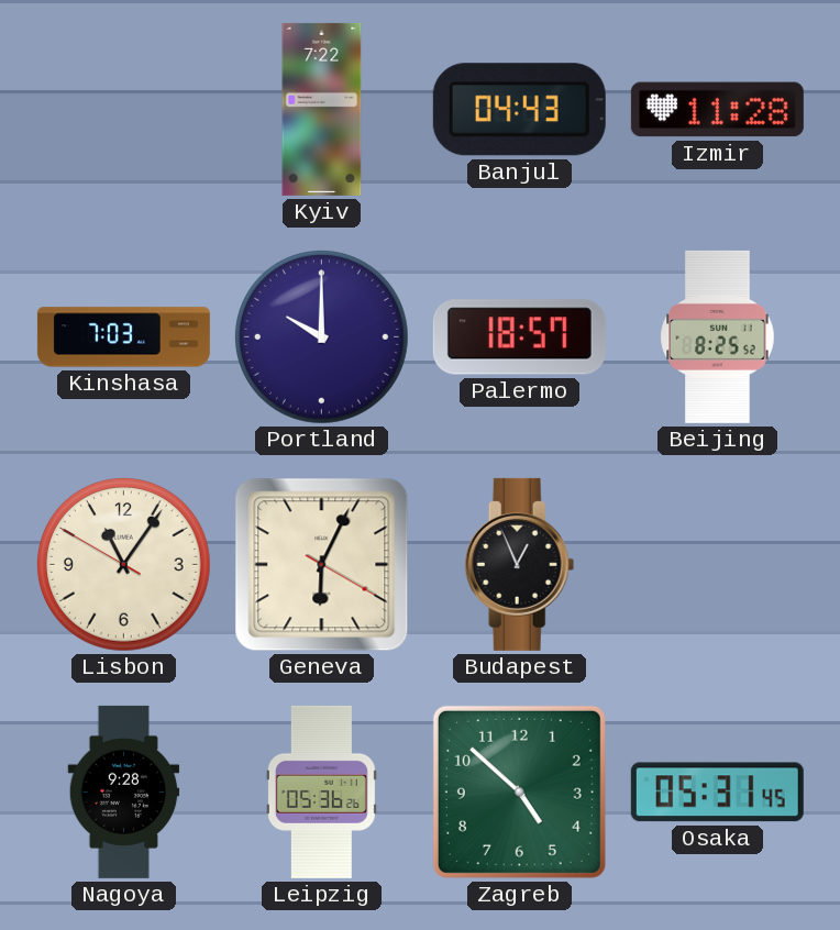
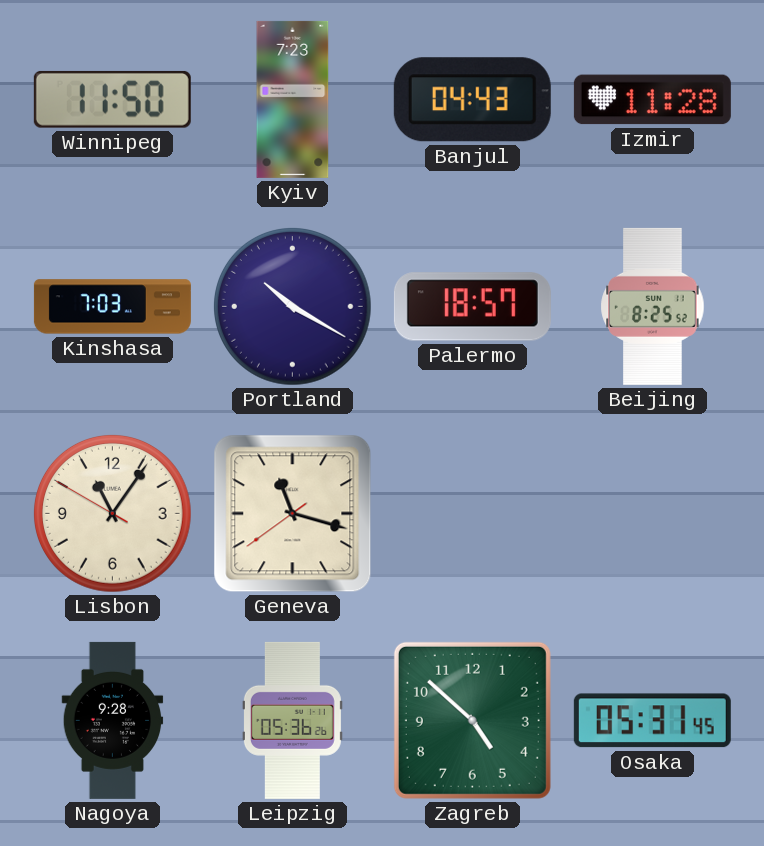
Winnipeg: none -> 11:50
Kyiv: 7:22 -> 7:23
Portland: 10:00 -> 10:20
Geneva: 6:04 -> 11:17
Budapest: 12:56 -> none
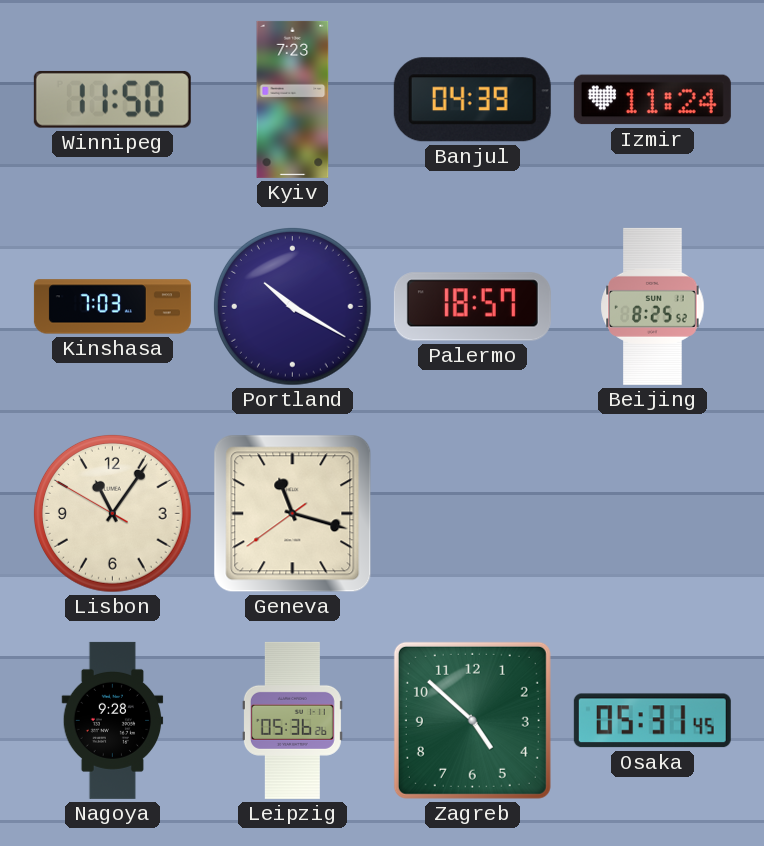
Banjul: 04:43 -> 04:39
Izmir: 11:28 -> 11:24
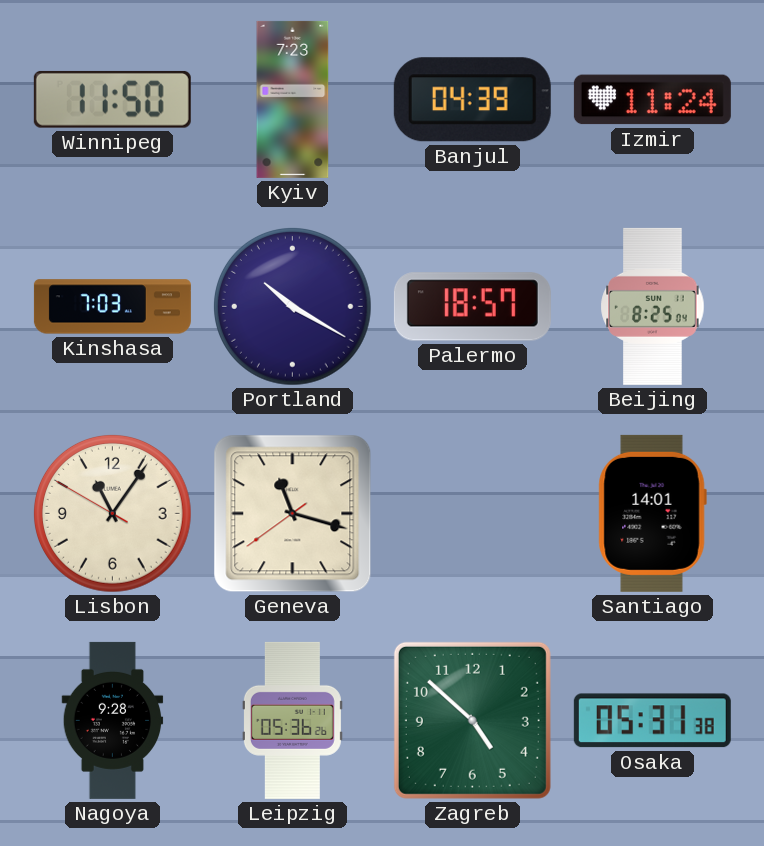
Beijing: 8:25:52 -> 8:25:04
Santiago: none -> 14:01
Osaka: 05:31:45 -> 05:31:38
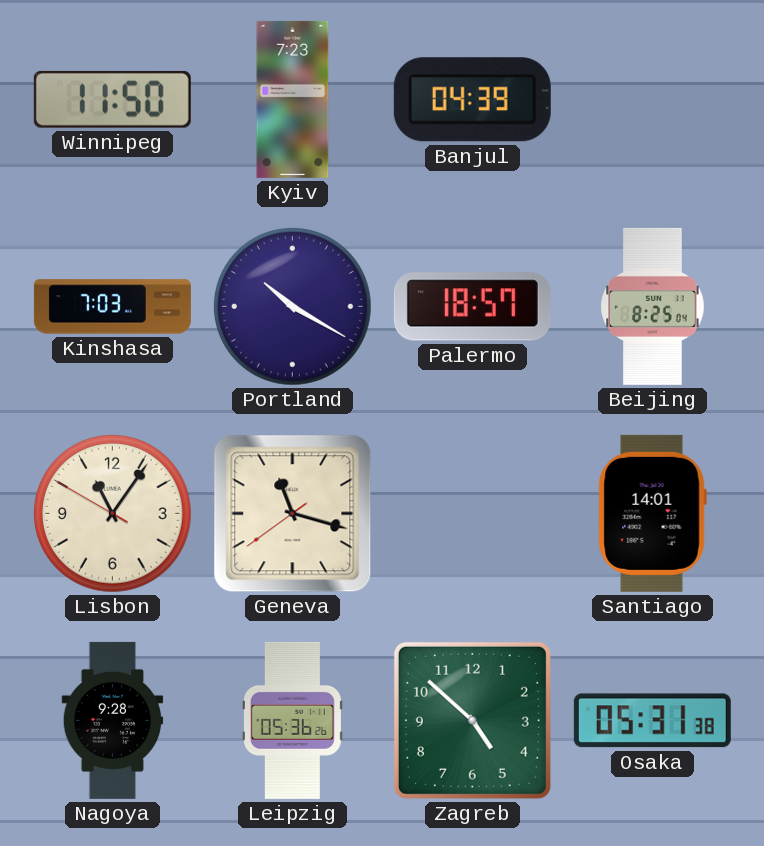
Izmir: 11:24 -> none
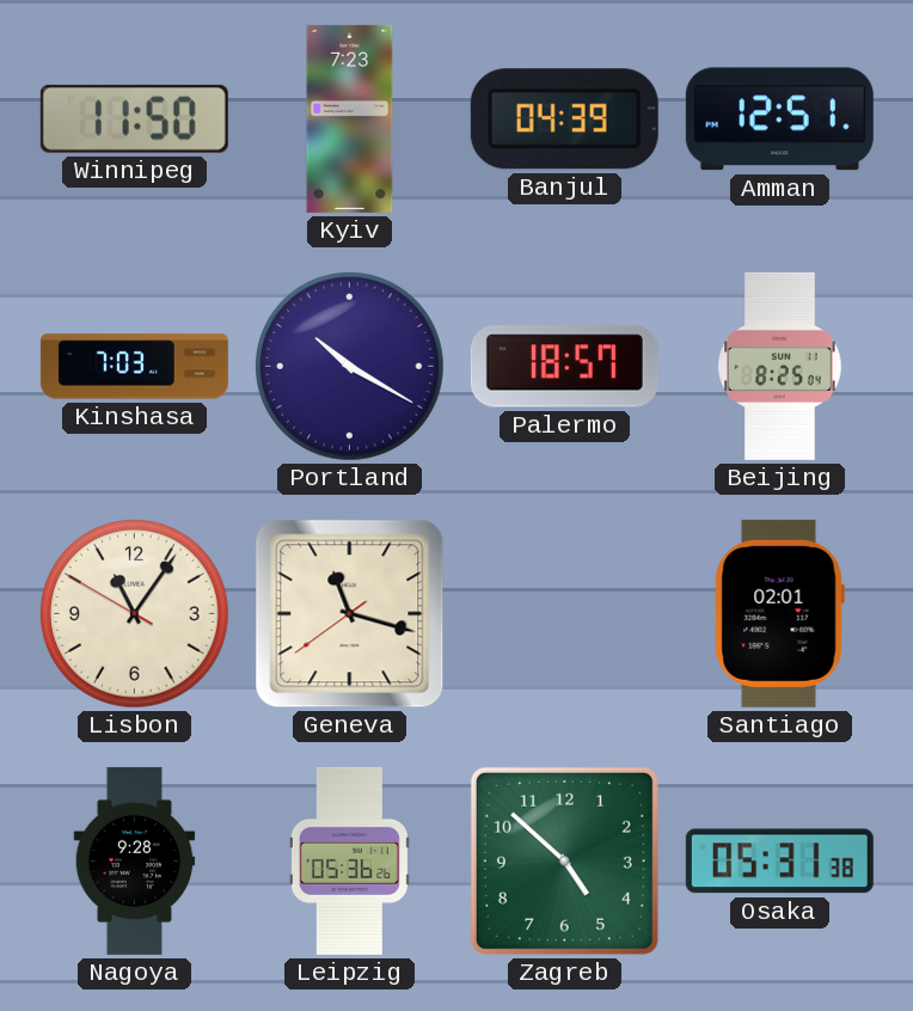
Amman: none -> 12:51
Santiago: 14:01 -> 02:01
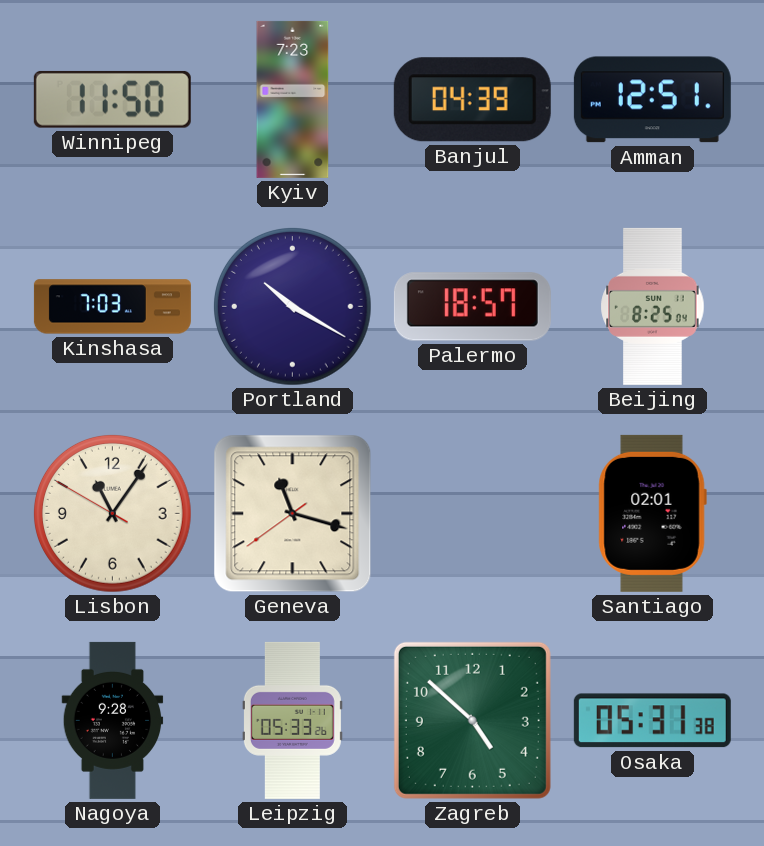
Leipzig: 05:36 -> 05:33
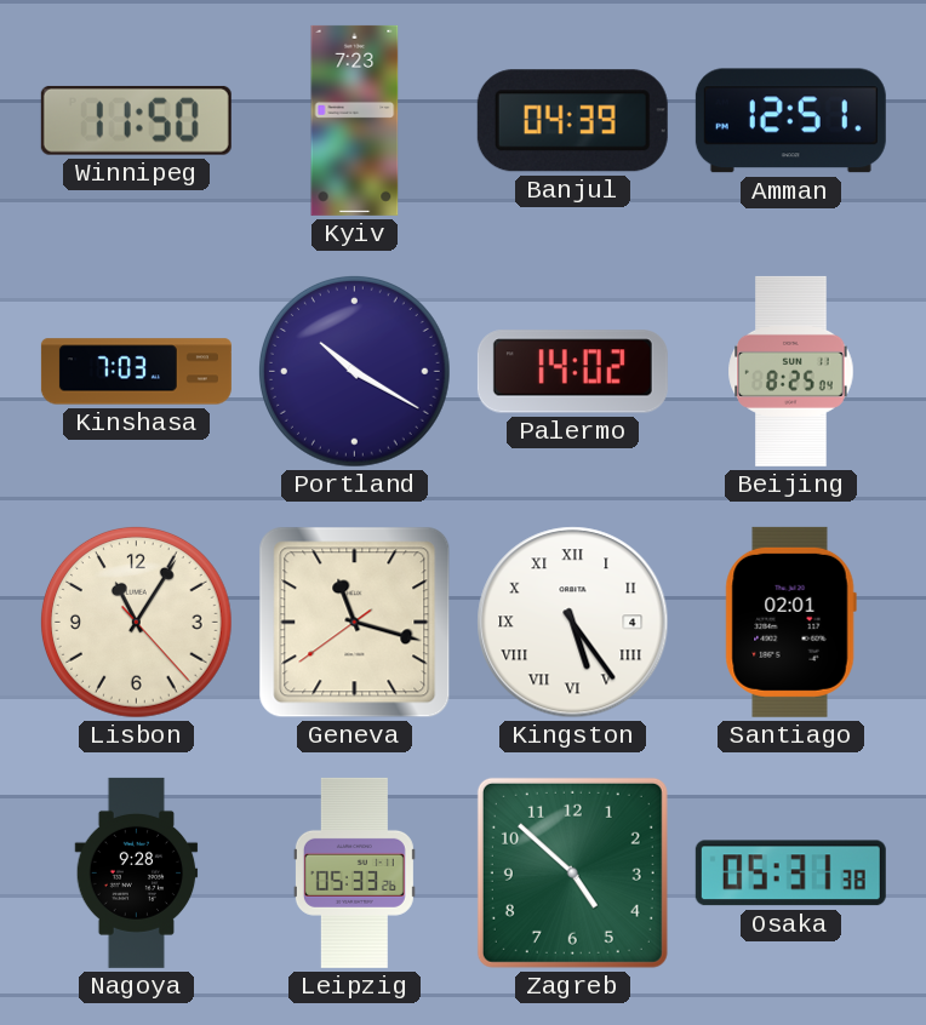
Palermo: 18:57 -> 14:02
Lisbon: 11:05:50 -> 11:05:23
Kingston: none -> 5:24
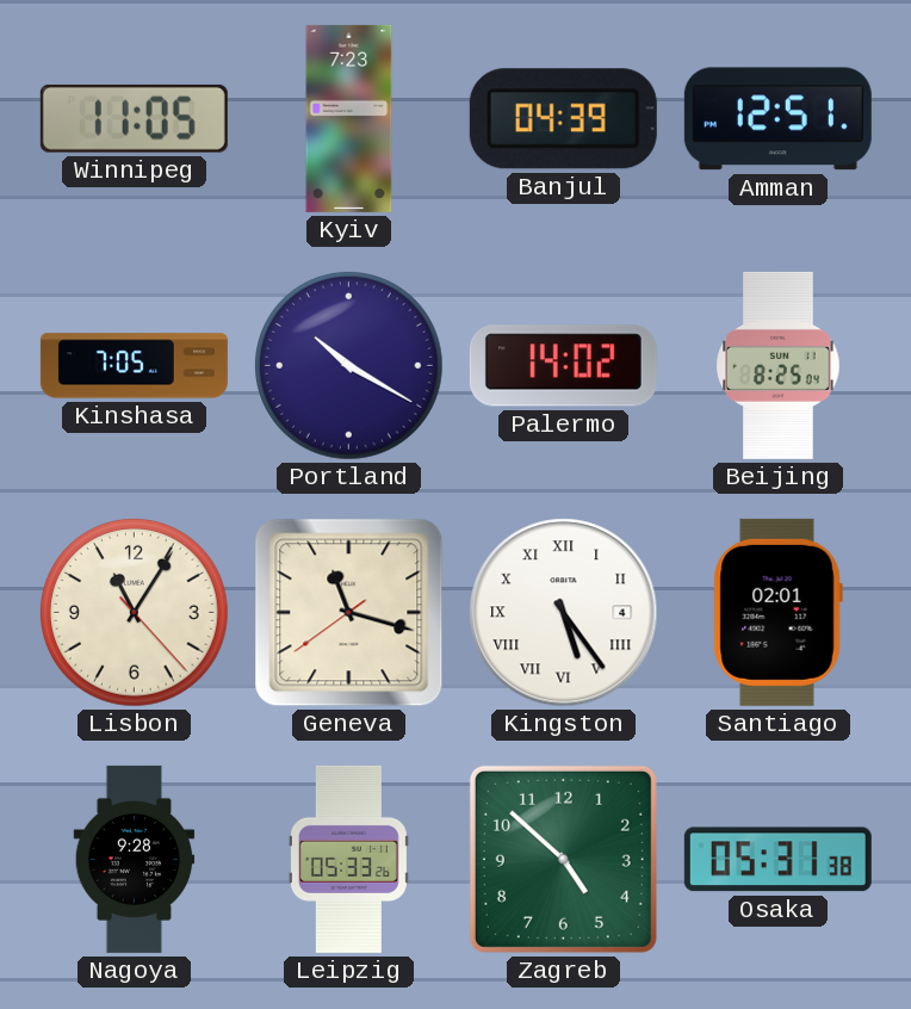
Winnipeg: 11:50 -> 11:05
Kinshasa: 7:03 -> 7:05
